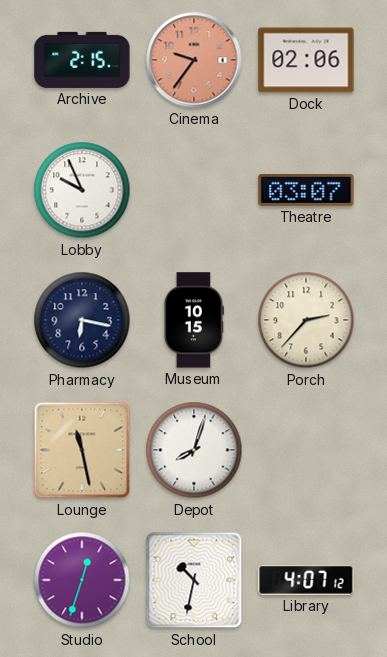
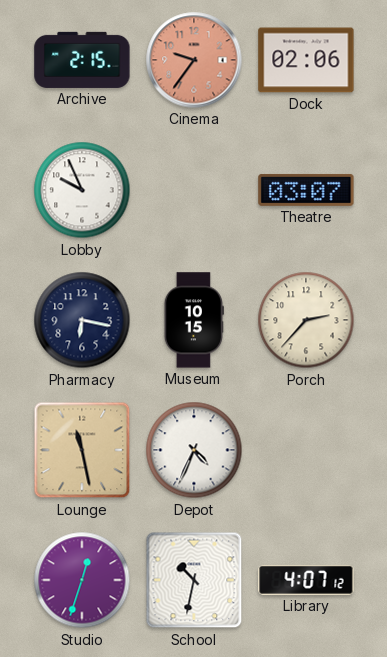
Depot: 8:03 -> 4:34
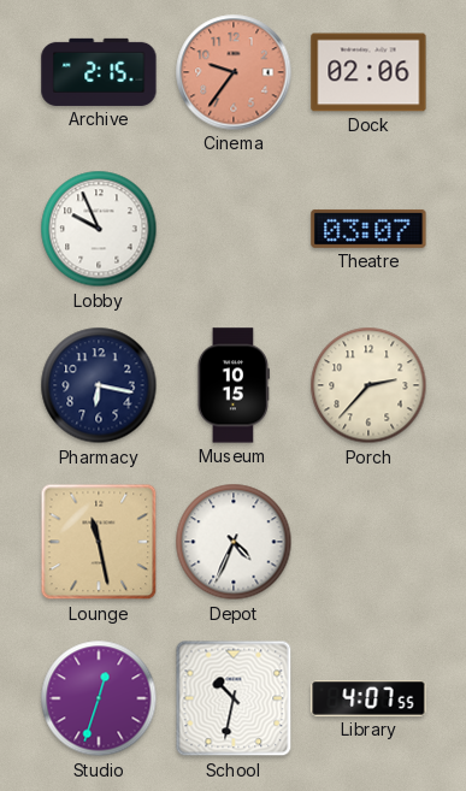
Library: 4:07:12 -> 4:07:55
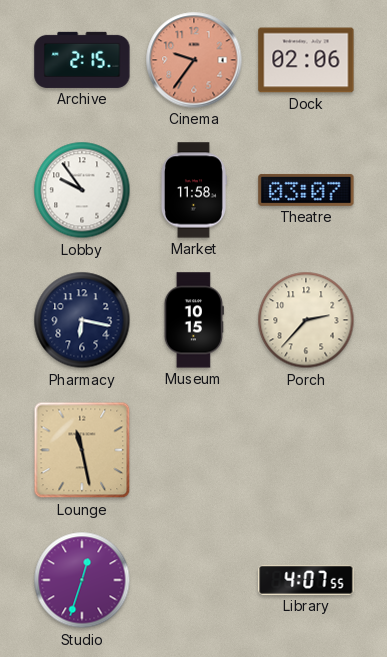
Lobby: 9:56 -> 9:54
Market: none -> 11:58
Depot: 4:34 -> none
School: 10:32 -> none
